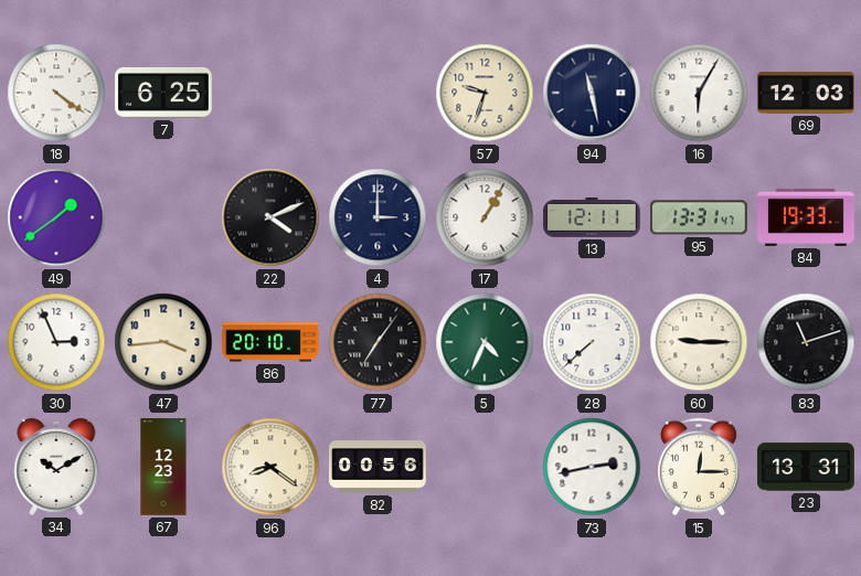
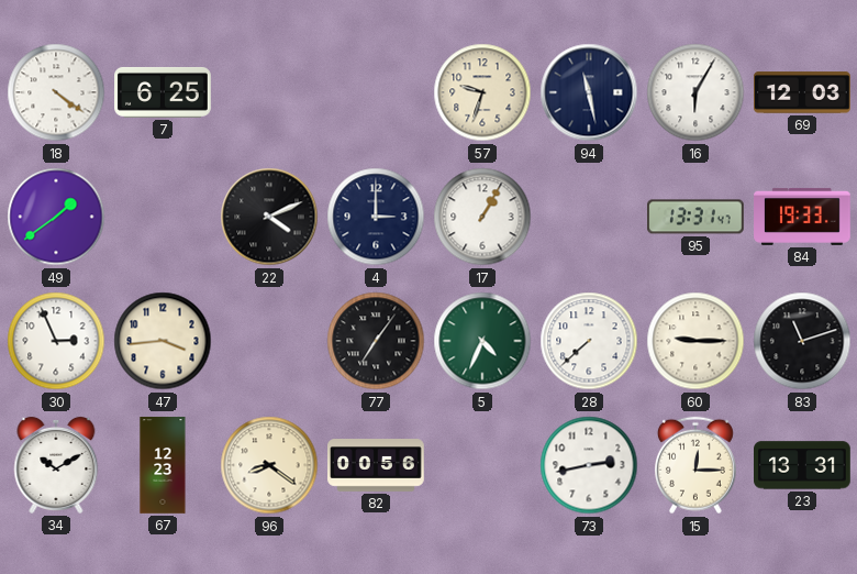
13: 12:11 -> none
86: 20:10 -> none
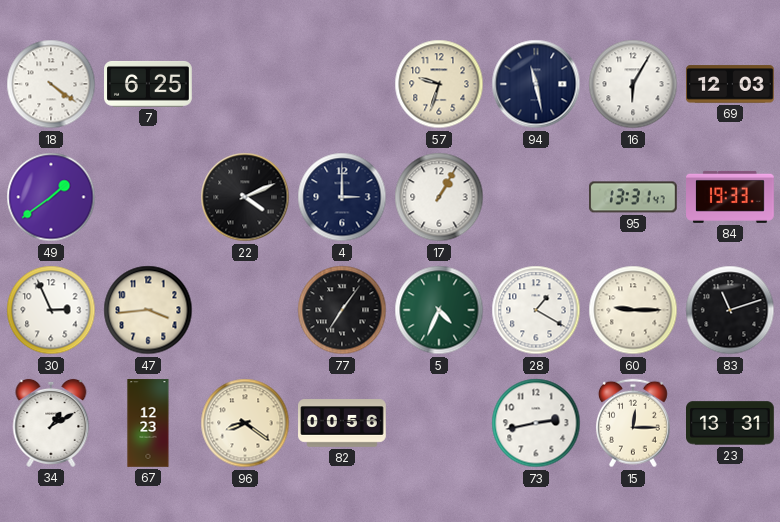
28: 7:38 -> 1:20
34: 10:10 -> 1:10
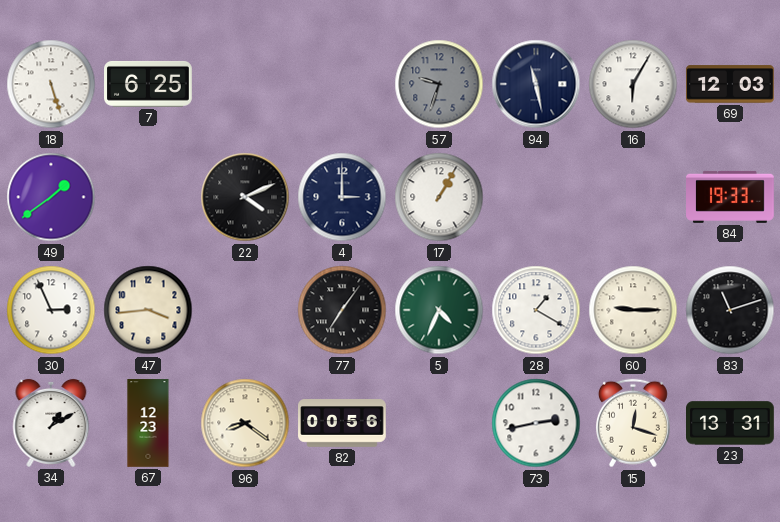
18: 4:21 -> 5:27
57 dial: cream -> grey
95: 13:31 -> none
15: 12:15 -> 12:18
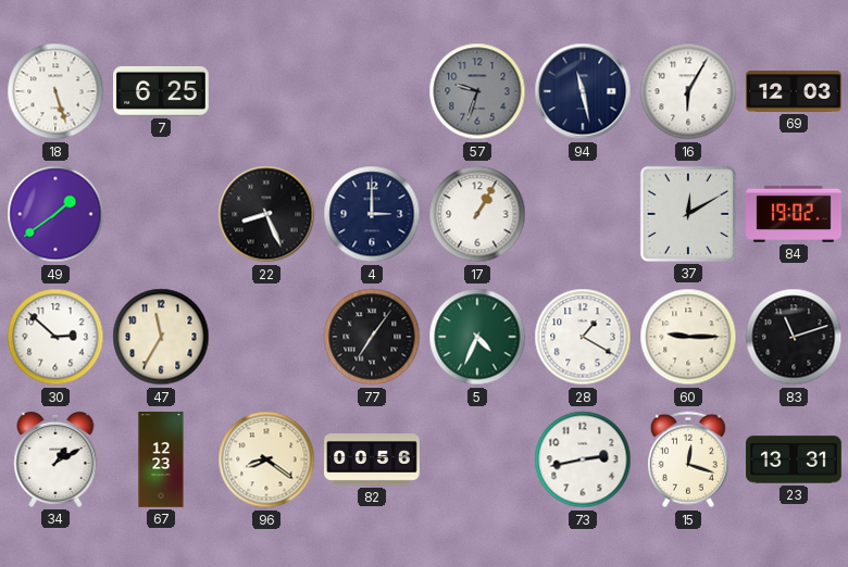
22: 4:11 -> 8:26
37: none -> 12:10
84: 19:33 -> 19:02
30: 2:56 -> 2:52
47: 3:44 -> 11:35
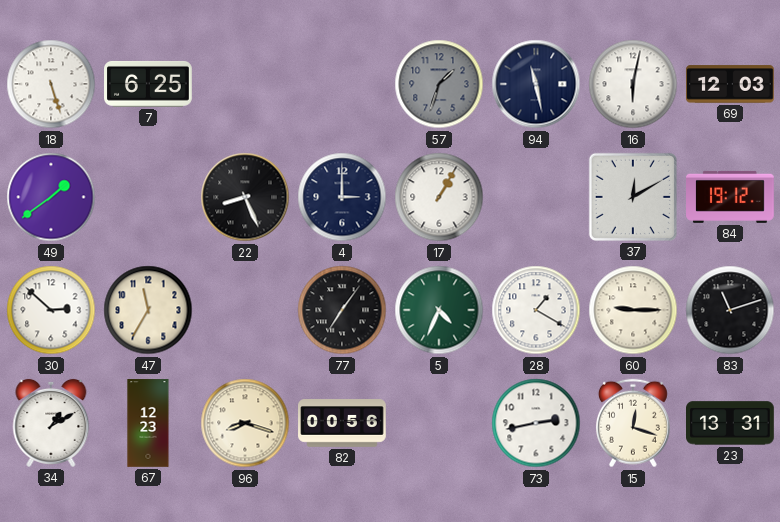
57: 9:33 -> 1:33
16: 6:05 -> 6:02
84: 19:02 -> 19:12
96: 8:21 -> 8:18
